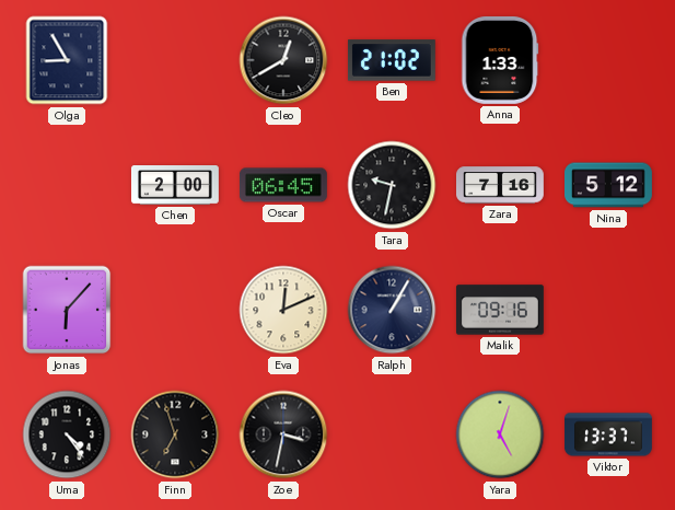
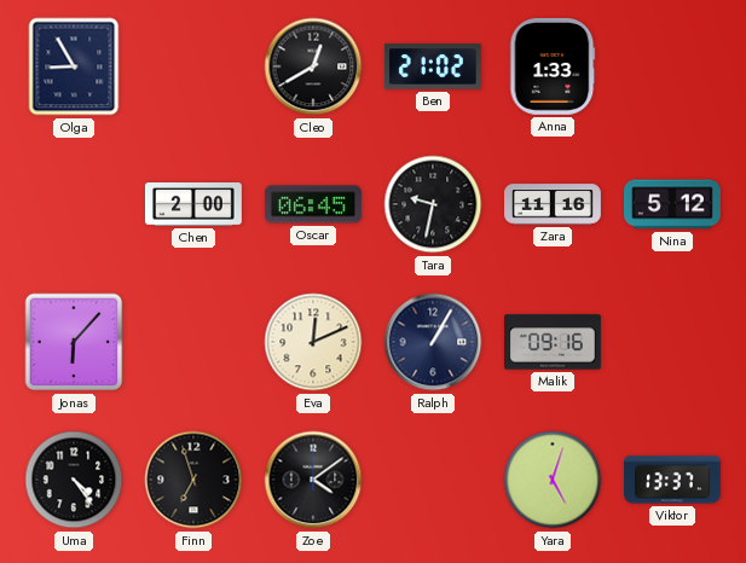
Zara: 7:16 -> 11:16
Zoe: 3:32 -> 4:09
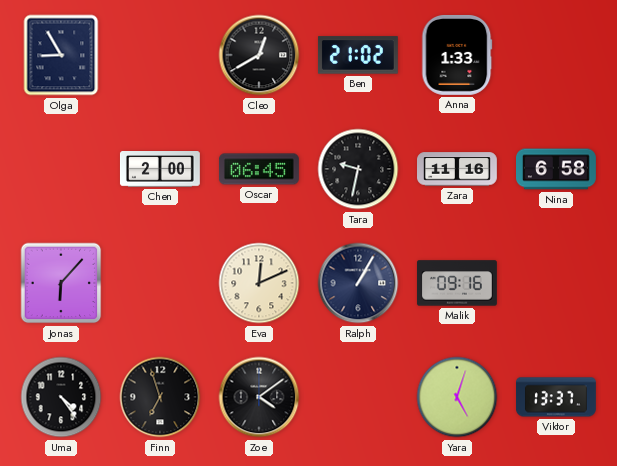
Nina: 5:12 -> 6:58
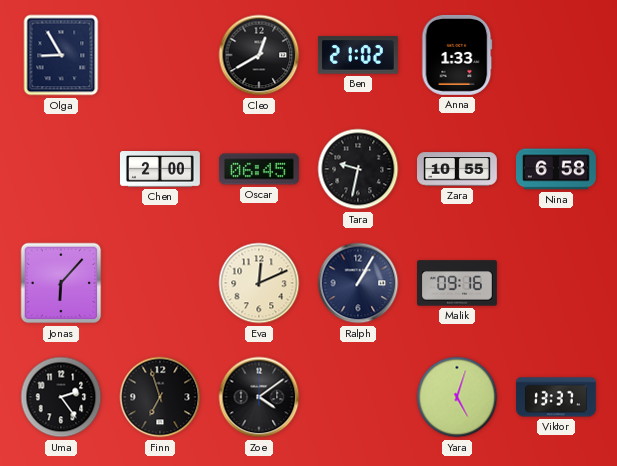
Zara: 11:16 -> 10:55
Uma: 4:24 -> 2:24
